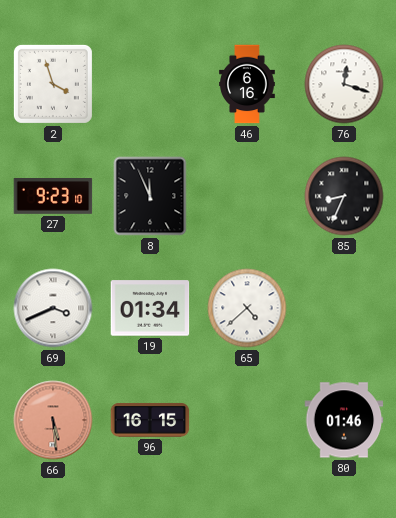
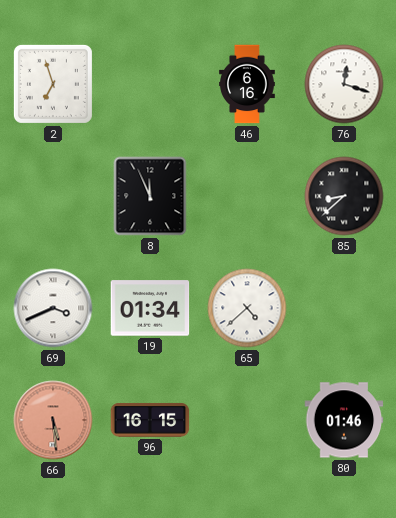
2: 3:57 -> 6:57
27: 9:23 -> none
85: 8:34 -> 8:38
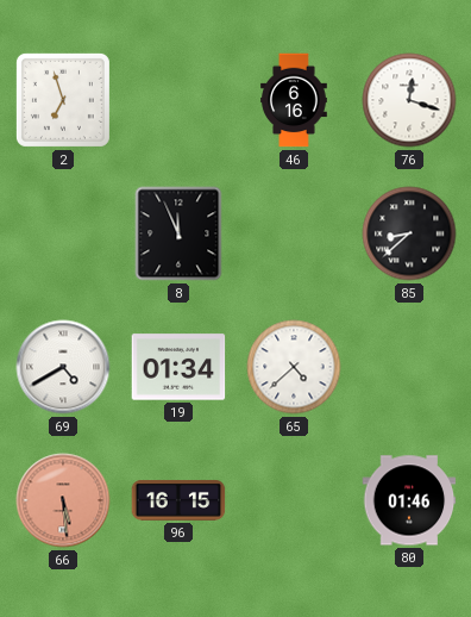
69: 3:41 -> 4:40
